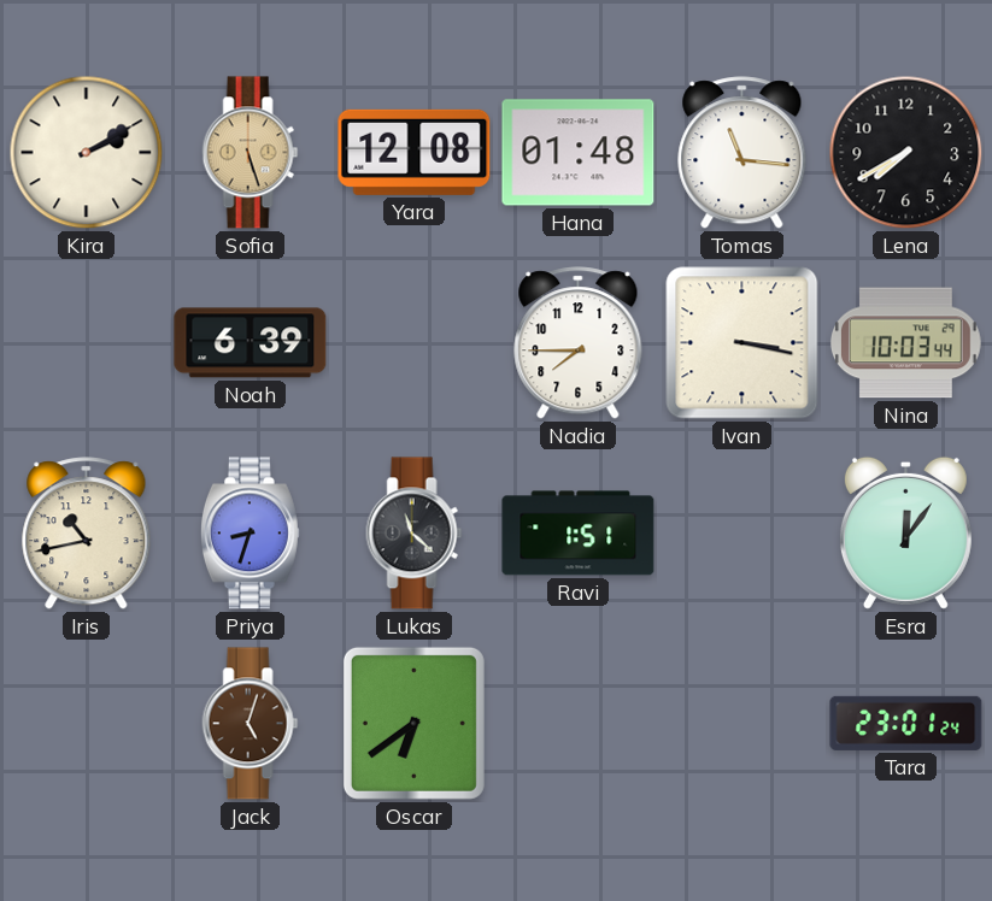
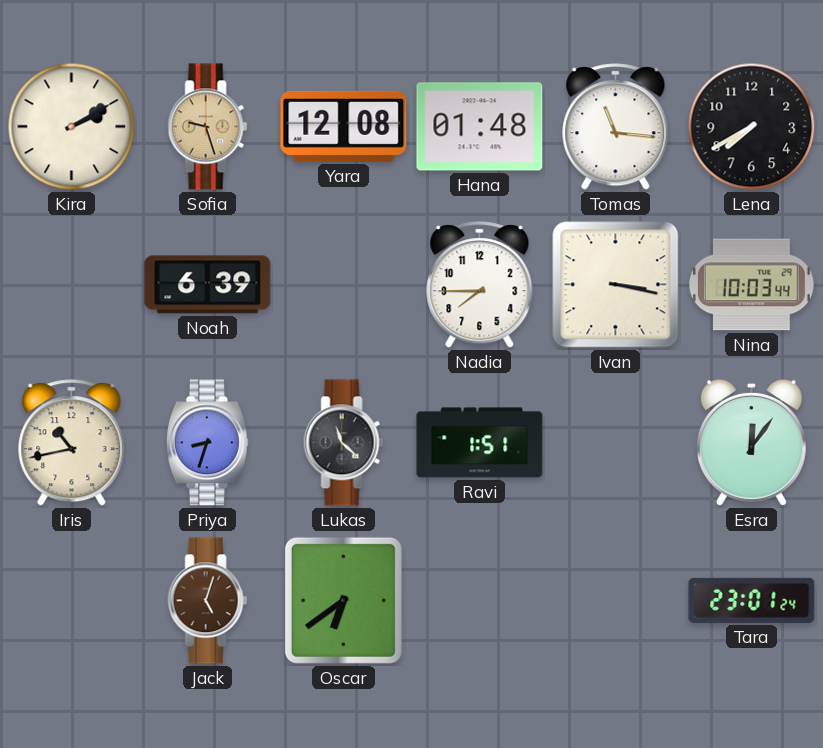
Sofia: 5:27 -> 9:27
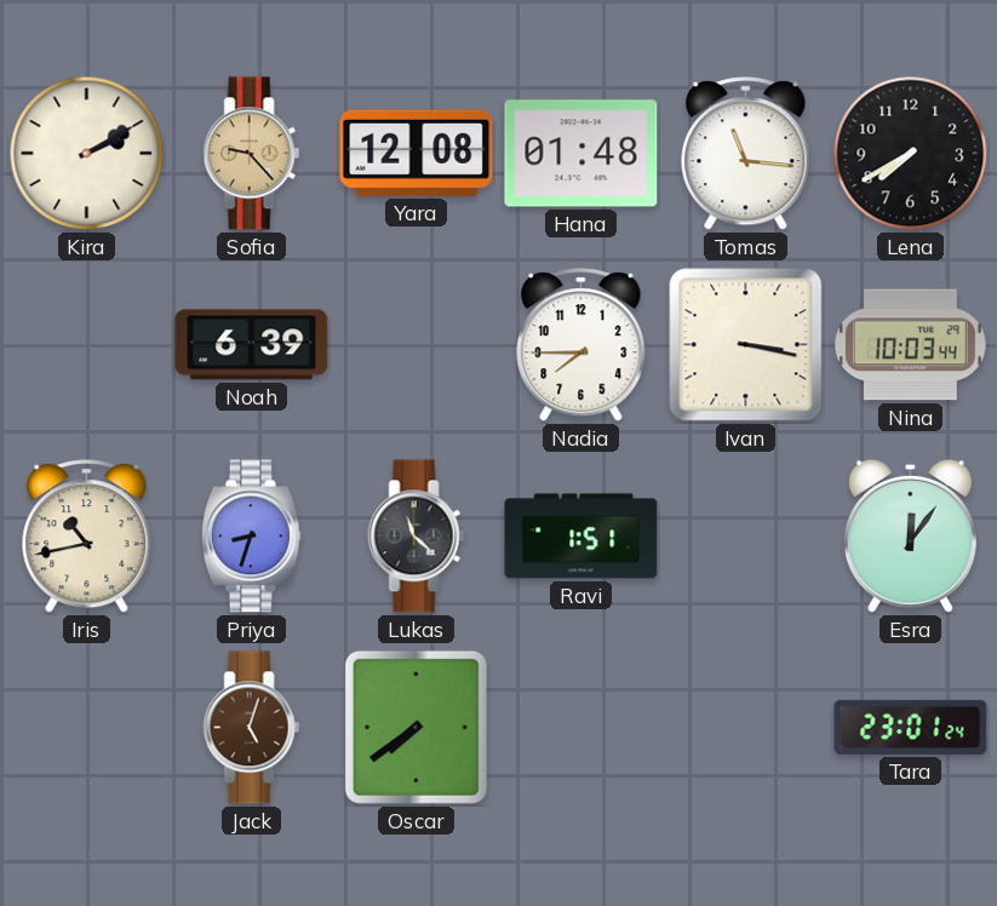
Sofia: 9:27 -> 9:23
Oscar: 6:39 -> 7:39
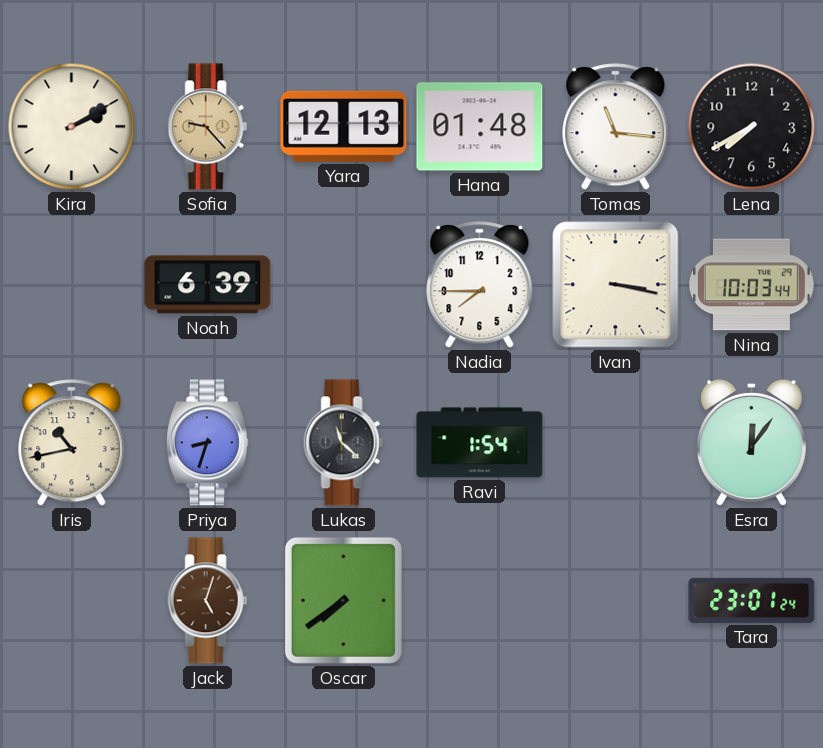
Yara: 12:08 -> 12:13
Ravi: 1:51 -> 1:54
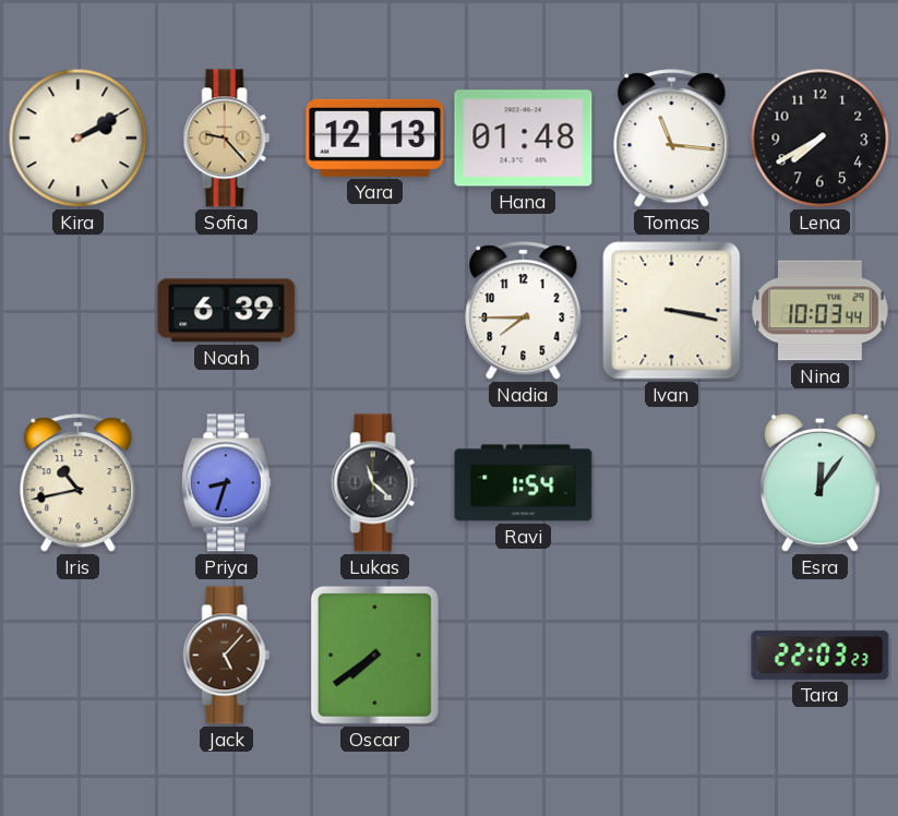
Jack: 5:03 -> 5:07
Tara: 23:01 -> 22:03
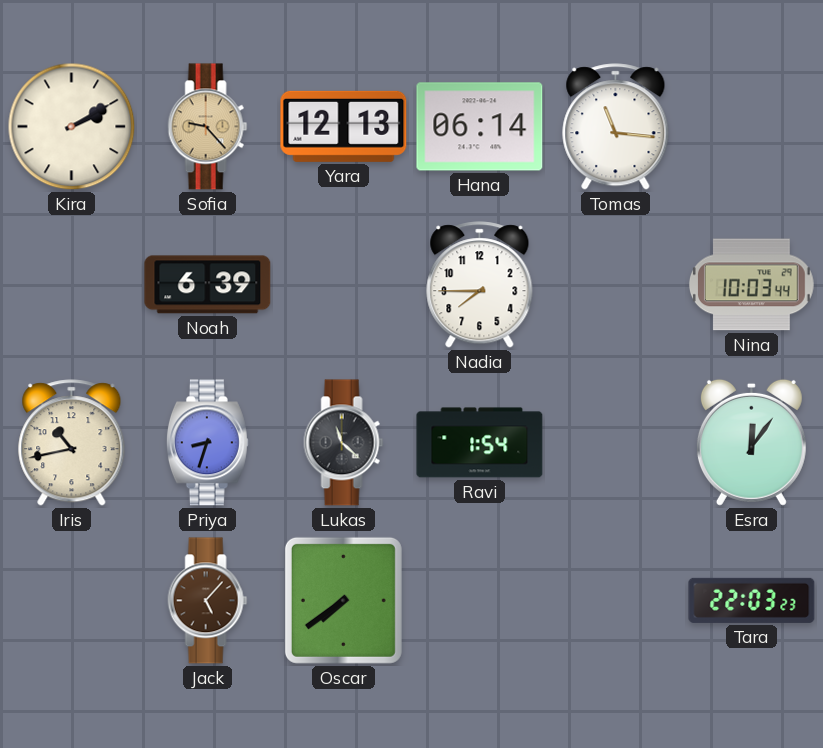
Hana: 01:48 -> 06:14
Lena: 7:40 -> none
Ivan: 3:17 -> none
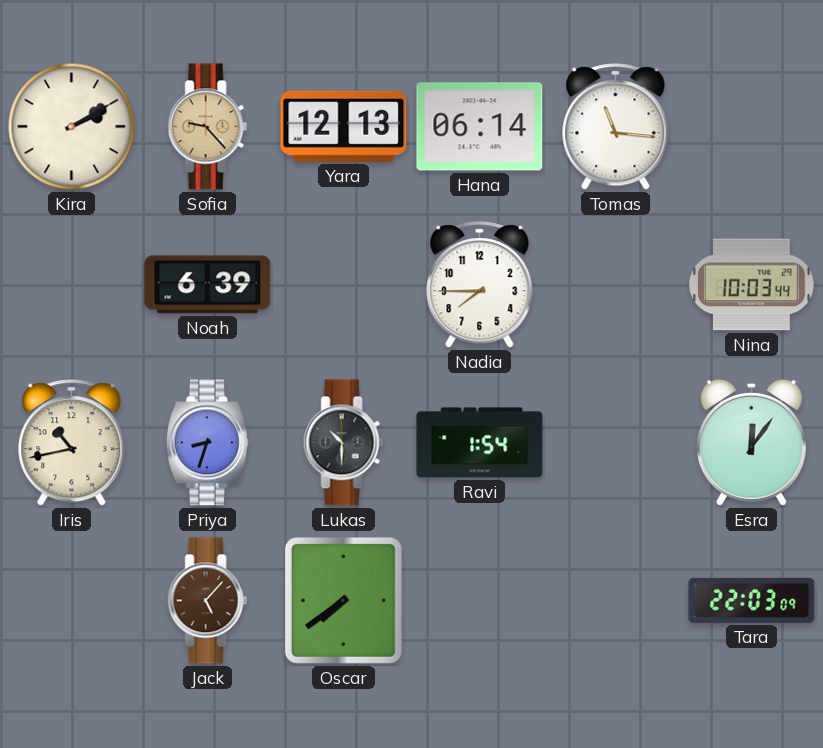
Lukas: 11:22 -> 10:30
Tara: 22:03:23 -> 22:03:09
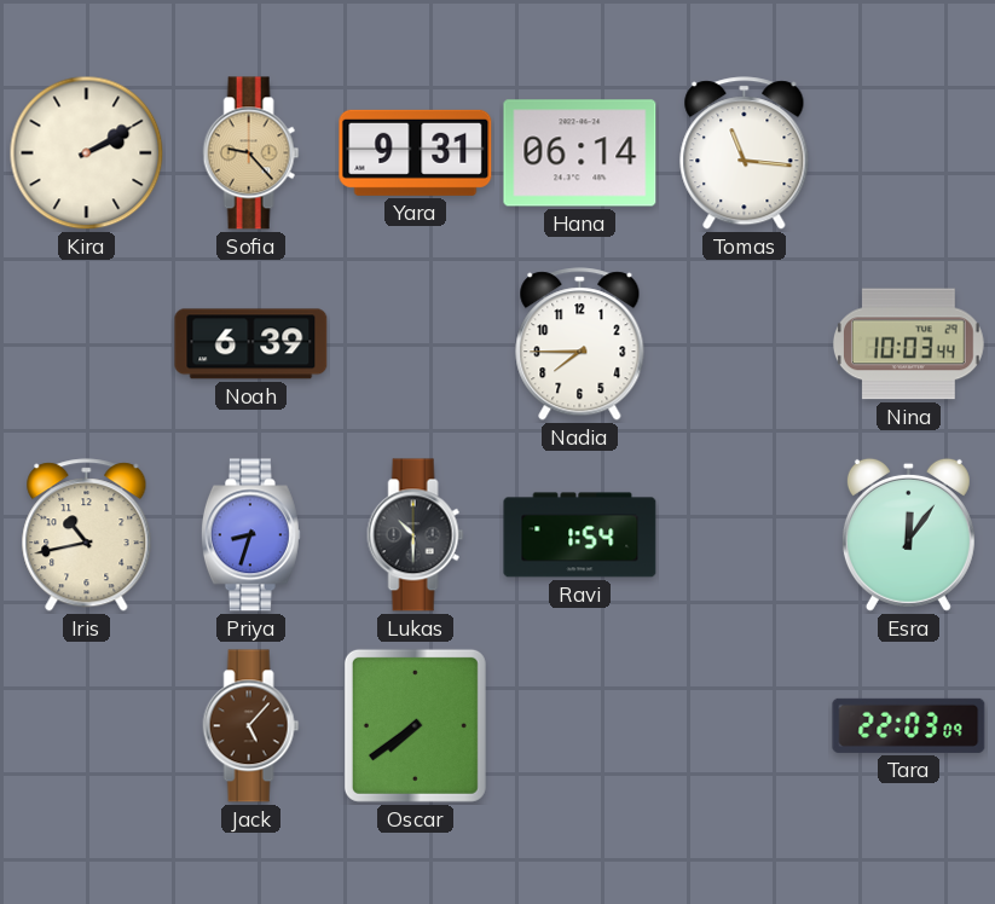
Yara: 12:13 -> 9:31
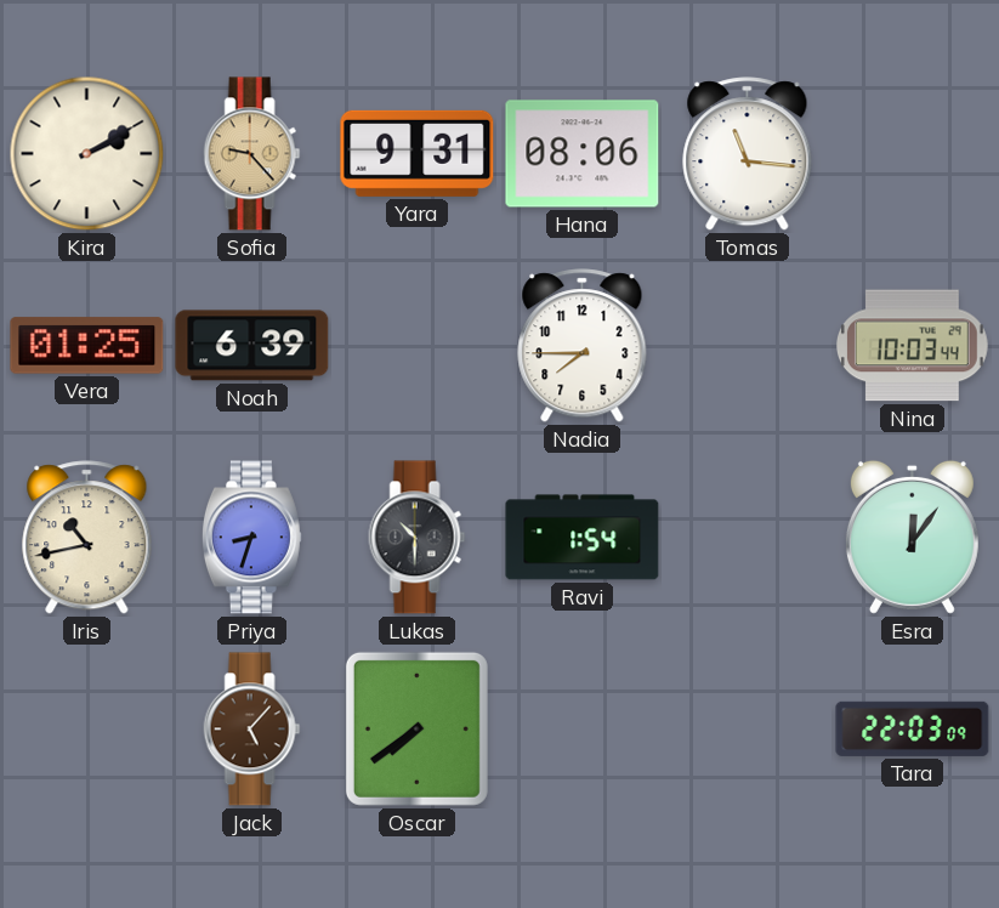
Hana: 06:14 -> 08:06
Vera: none -> 01:25
